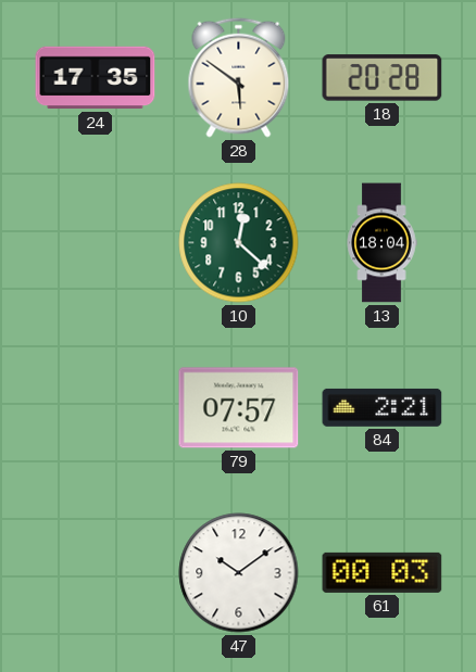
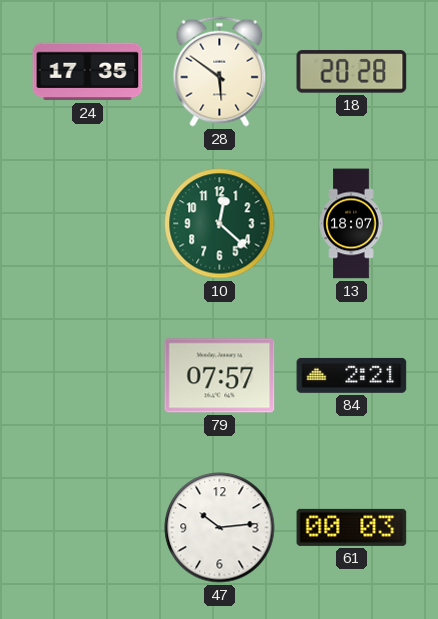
13: 18:04 -> 18:07
47: 10:09 -> 10:14
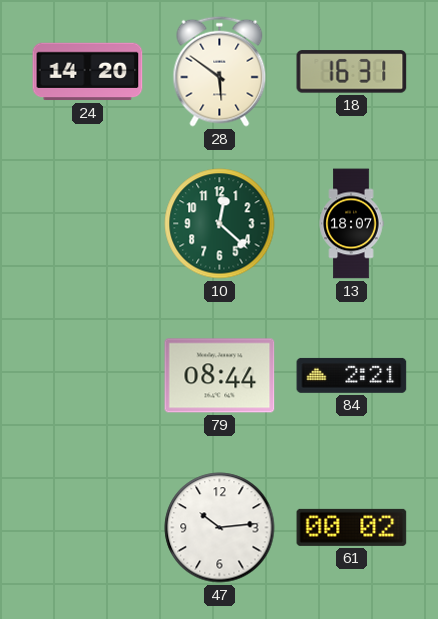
24: 17:35 -> 14:20
18: 20:28 -> 16:31
79: 07:57 -> 08:44
61: 00:03 -> 00:02
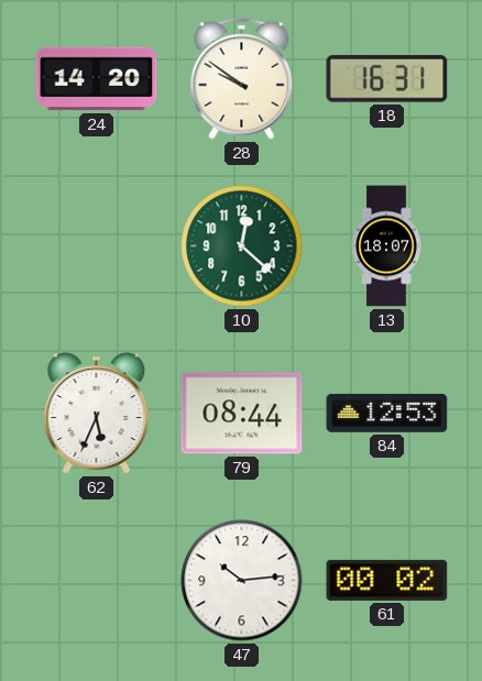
28: 5:51 -> 9:51
62: none -> 5:34
84: 2:21 -> 12:53
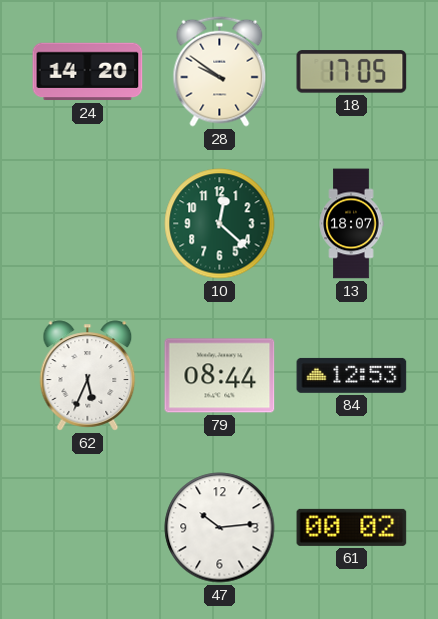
18: 16:31 -> 17:05
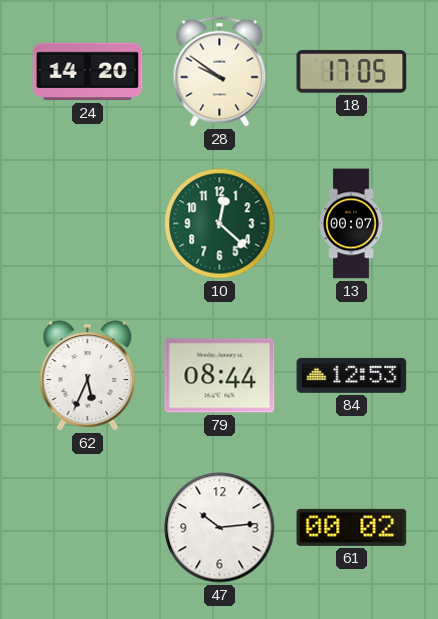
13: 18:07 -> 00:07
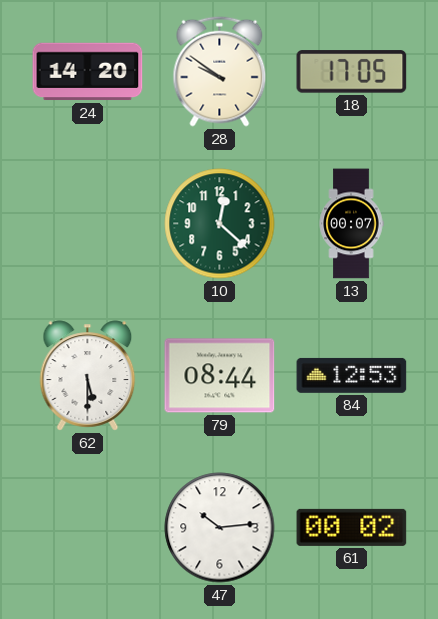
62: 5:34 -> 5:30
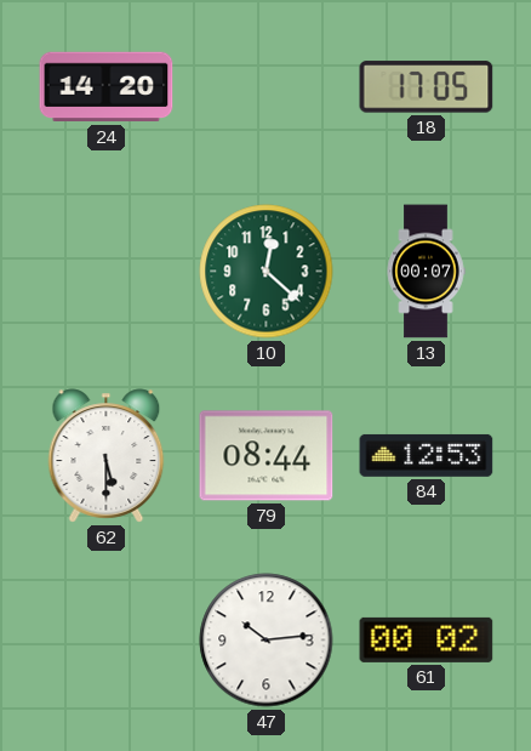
28: 9:51 -> none
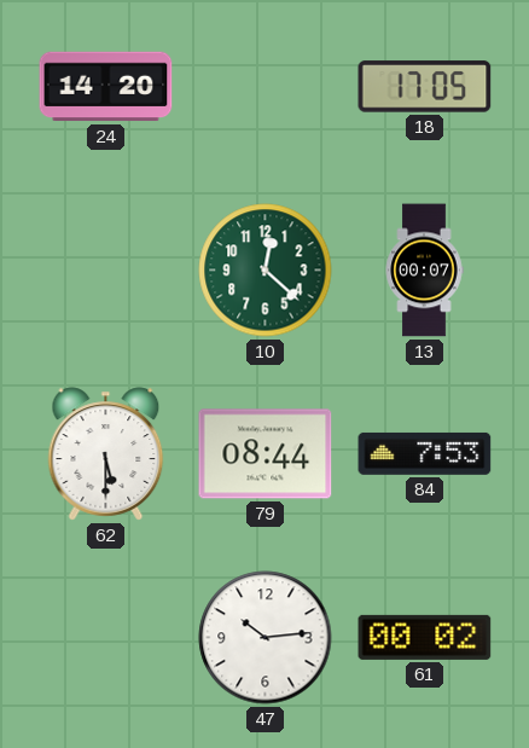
84: 12:53 -> 7:53
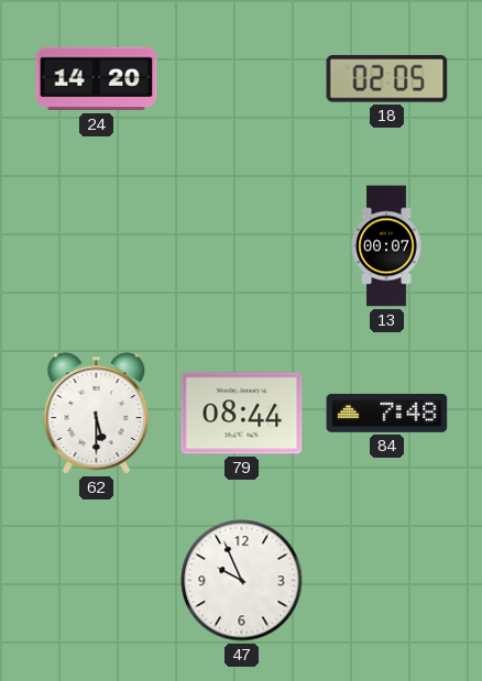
18: 17:05 -> 02:05
10: 12:22 -> none
84: 7:53 -> 7:48
47: 10:14 -> 9:56
61: 00:02 -> none
